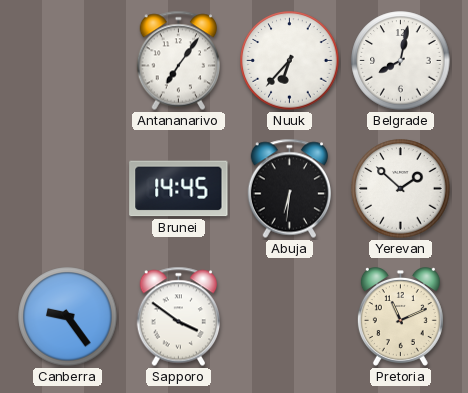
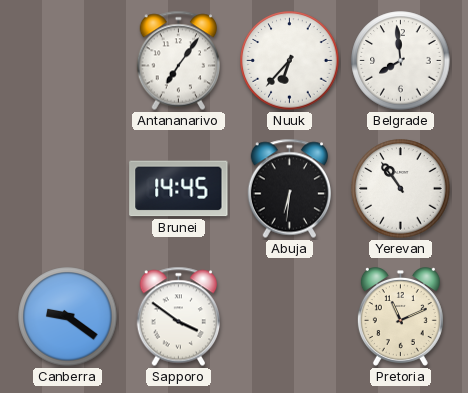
Belgrade: 8:02 -> 7:59
Yerevan: 1:52 -> 10:54
Canberra: 9:24 -> 9:21
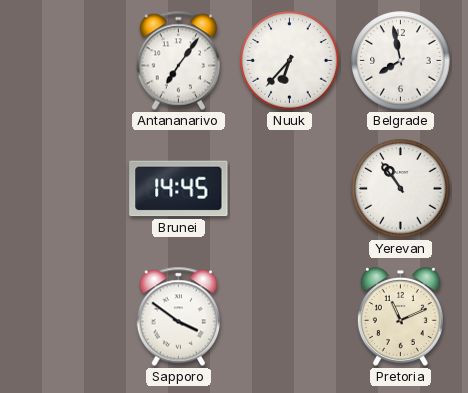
Belgrade: 7:59 -> 7:58
Abuja: 6:31 -> none
Canberra: 9:21 -> none
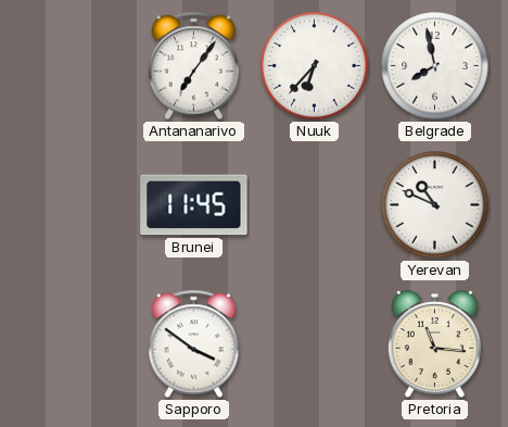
Brunei: 14:45 -> 11:45
Yerevan: 10:54 -> 10:49
Pretoria: 11:11 -> 11:16
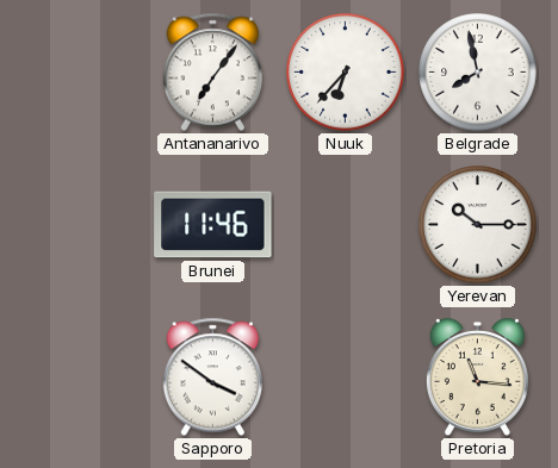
Brunei: 11:45 -> 11:46
Yerevan: 10:49 -> 10:15
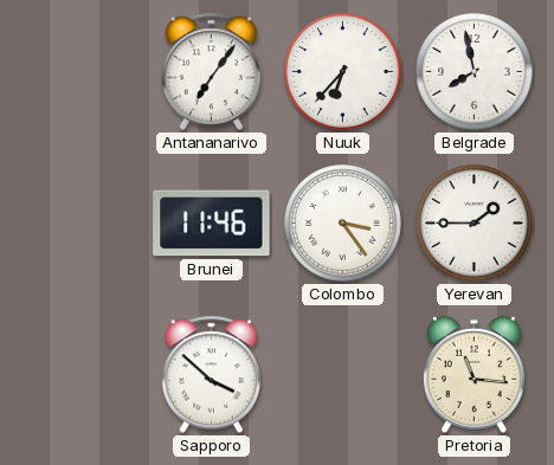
Colombo: none -> 3:24
Yerevan: 10:15 -> 1:45
Sapporo: 3:51 -> 3:52
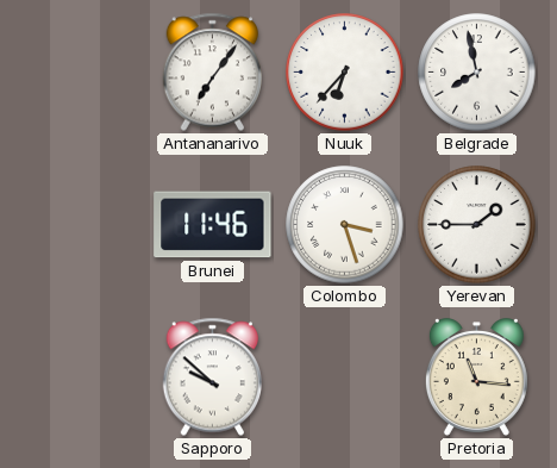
Colombo: 3:24 -> 3:27
Sapporo: 3:52 -> 9:52
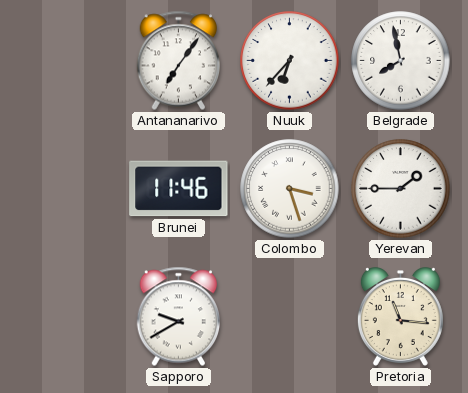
Sapporo: 9:52 -> 9:40
